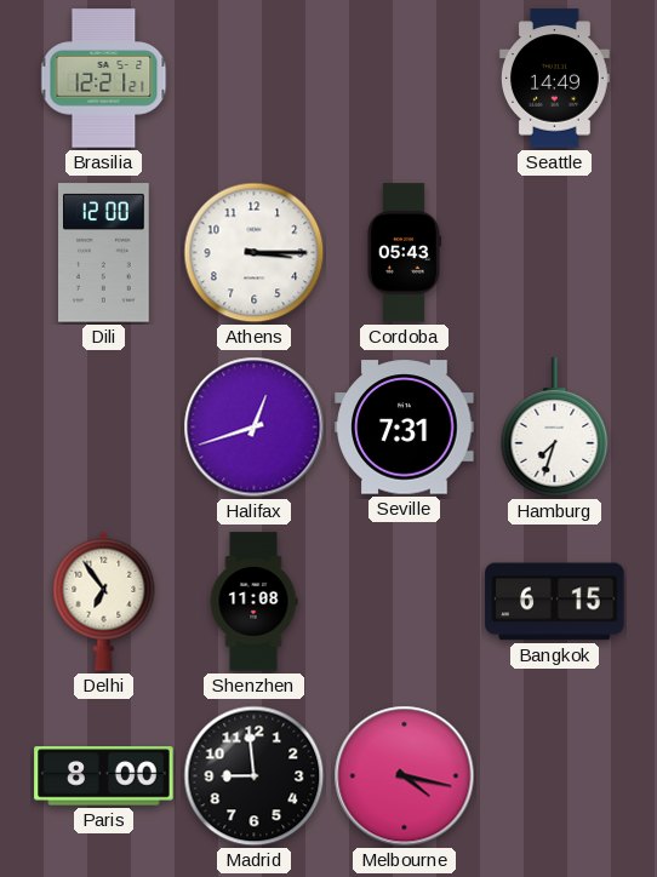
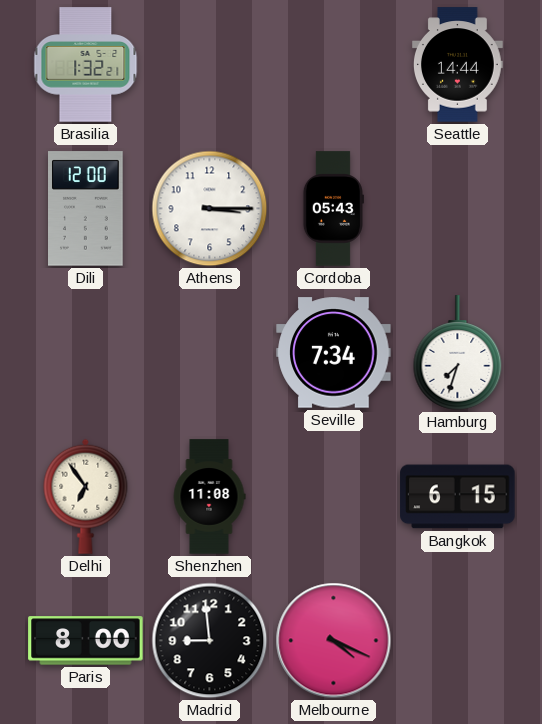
Brasilia: 12:21 -> 1:32
Seattle: 14:49 -> 14:44
Halifax: 12:42 -> none
Seville: 7:31 -> 7:34
Melbourne: 4:17 -> 4:19
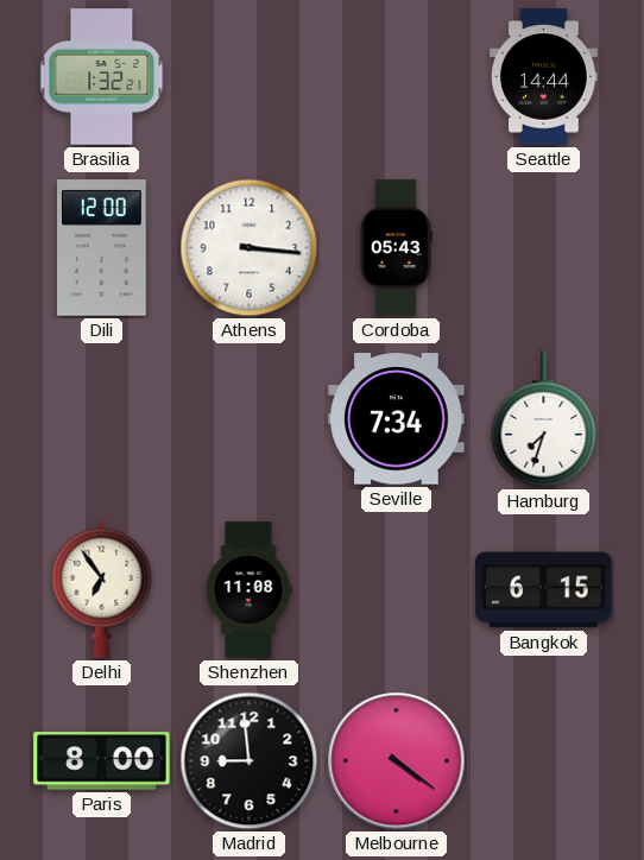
Athens: 3:15 -> 3:16
Melbourne: 4:19 -> 4:21
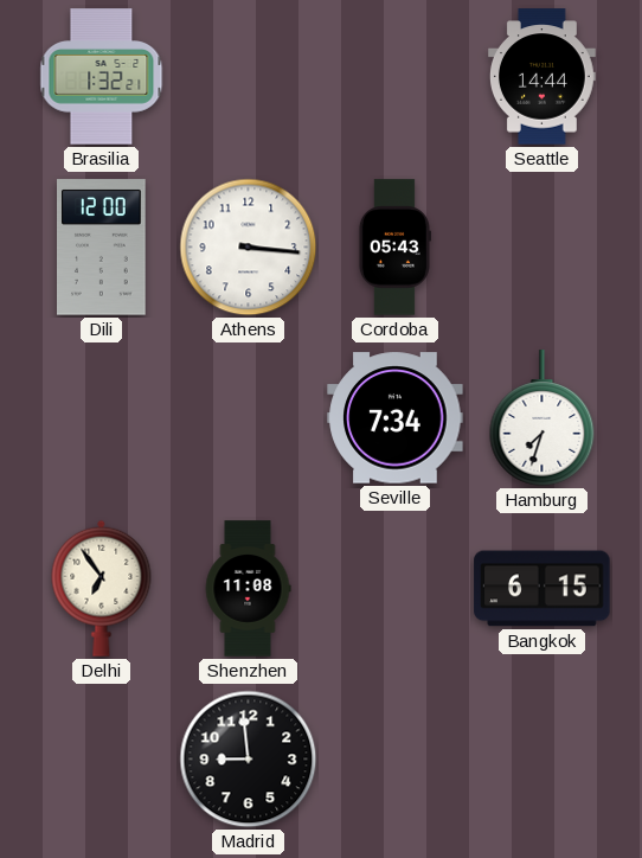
Paris: 8:00 -> none
Melbourne: 4:21 -> none
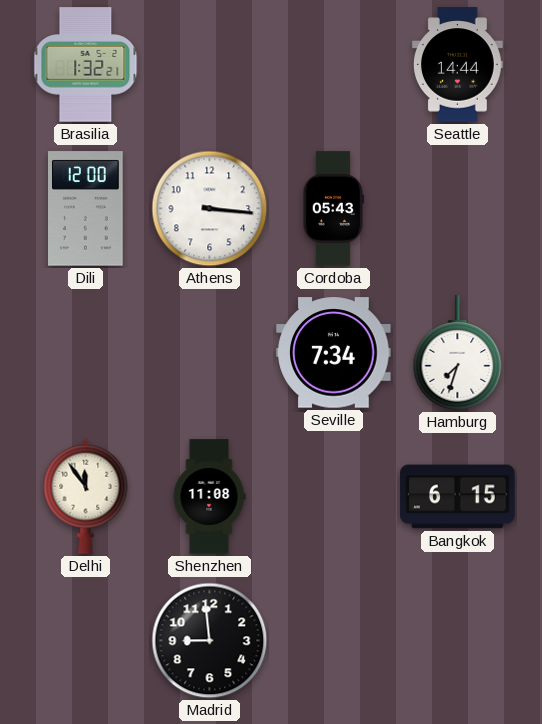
Delhi: 6:54 -> 11:54
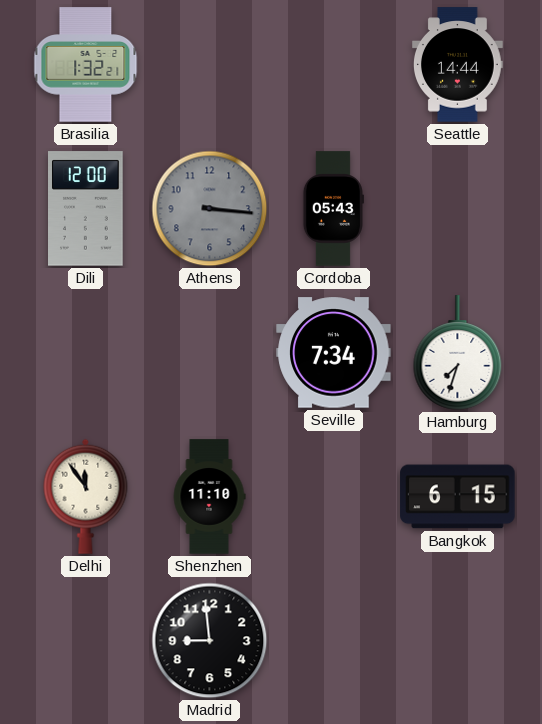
Athens dial: white -> grey
Shenzhen: 11:08 -> 11:10
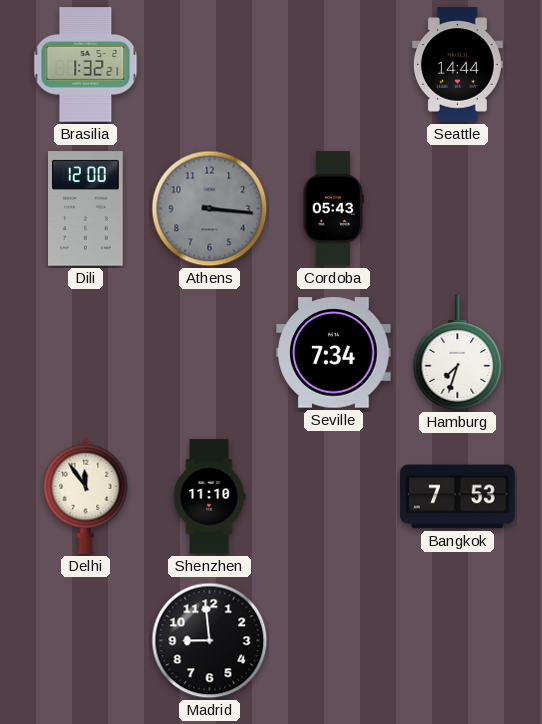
Bangkok: 6:15 -> 7:53
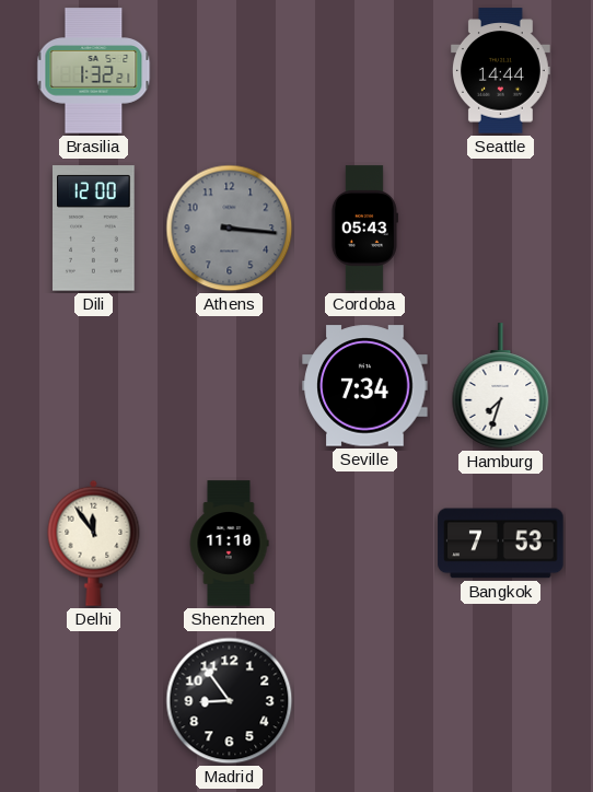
Madrid: 8:59 -> 8:54
